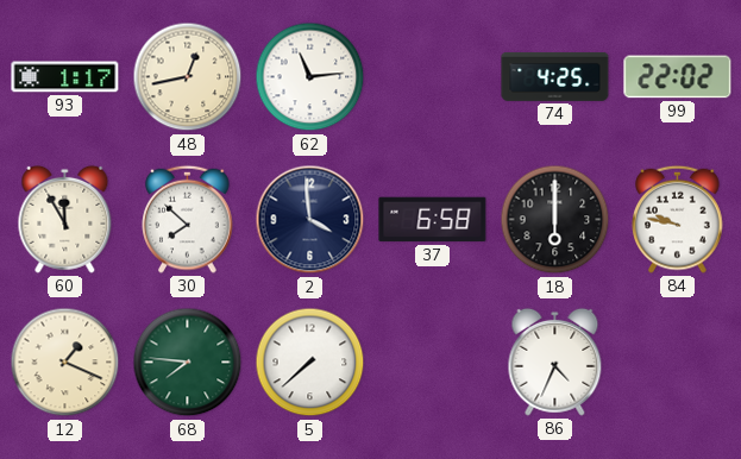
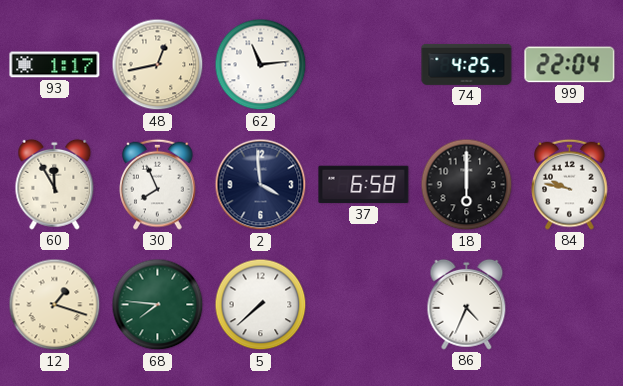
99: 22:02 -> 22:04
30: 7:52 -> 7:56
12: 1:19 -> 1:18
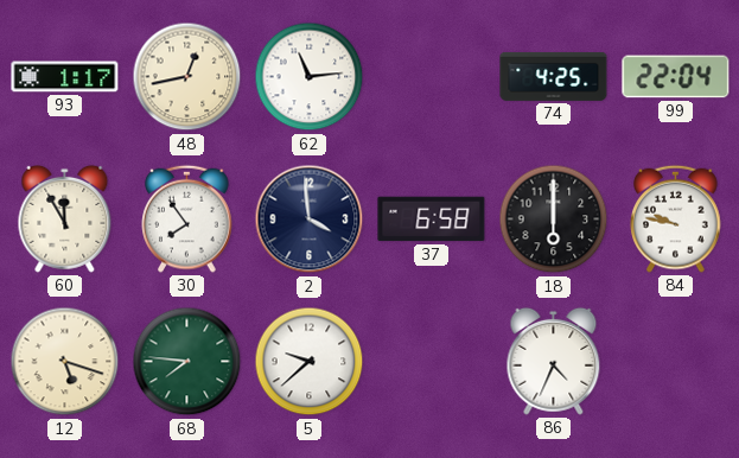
30: 7:56 -> 7:54
12: 1:18 -> 5:18
5: 7:38 -> 9:38
